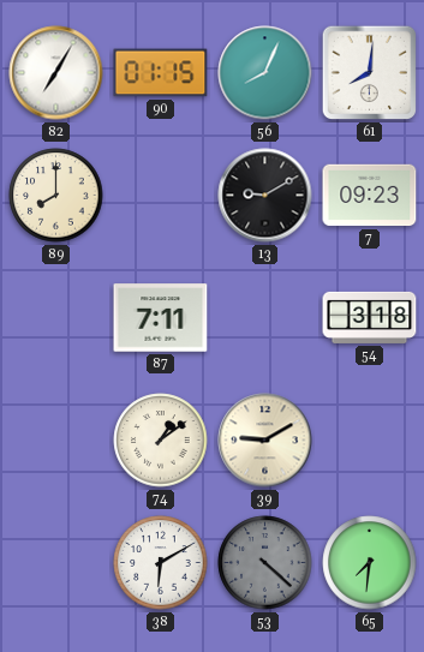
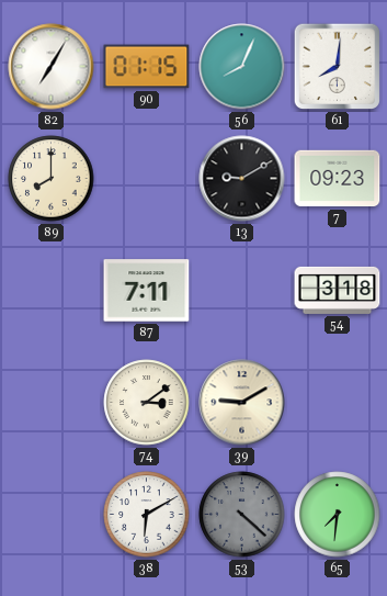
74: 1:09 -> 3:09
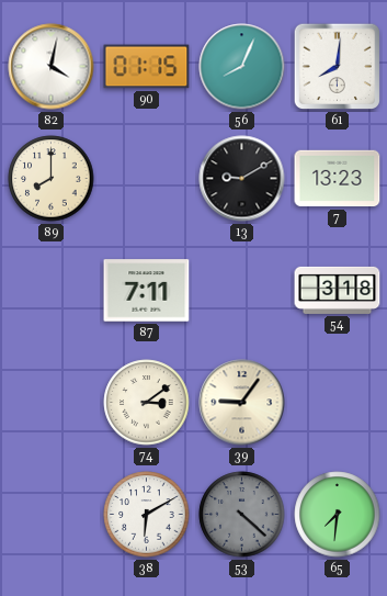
82: 7:05 -> 4:02
7: 09:23 -> 13:23
39: 9:10 -> 9:06
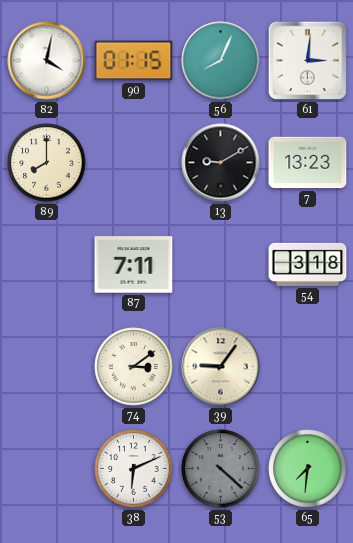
61: 8:01 -> 3:01
38: 6:10 -> 6:11
